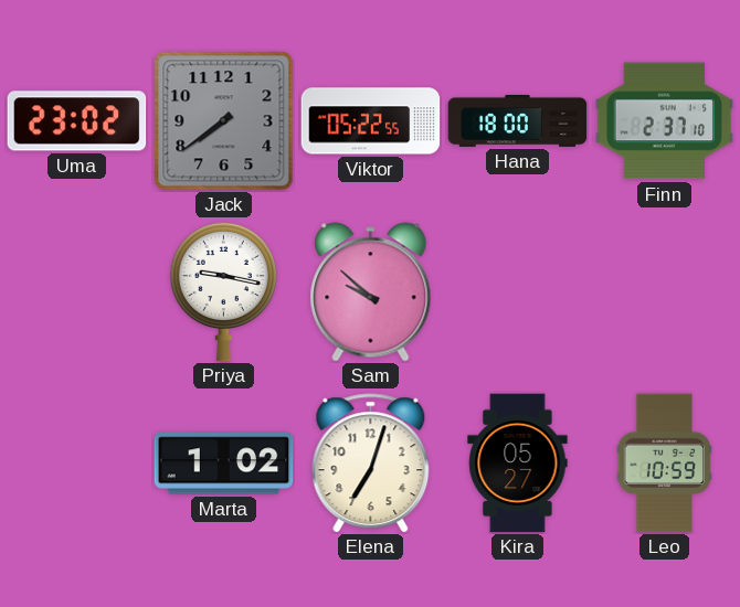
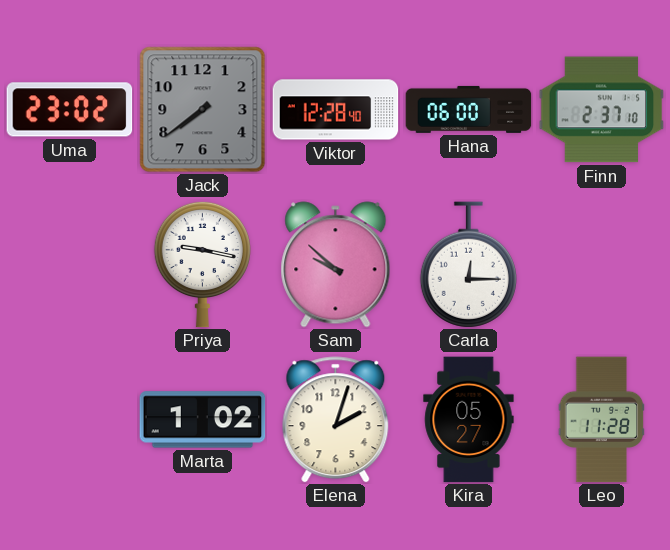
Viktor: 05:22 -> 12:28
Hana: 18:00 -> 06:00
Carla: none -> 12:15
Elena: 7:03 -> 2:03
Leo: 10:59 -> 11:28
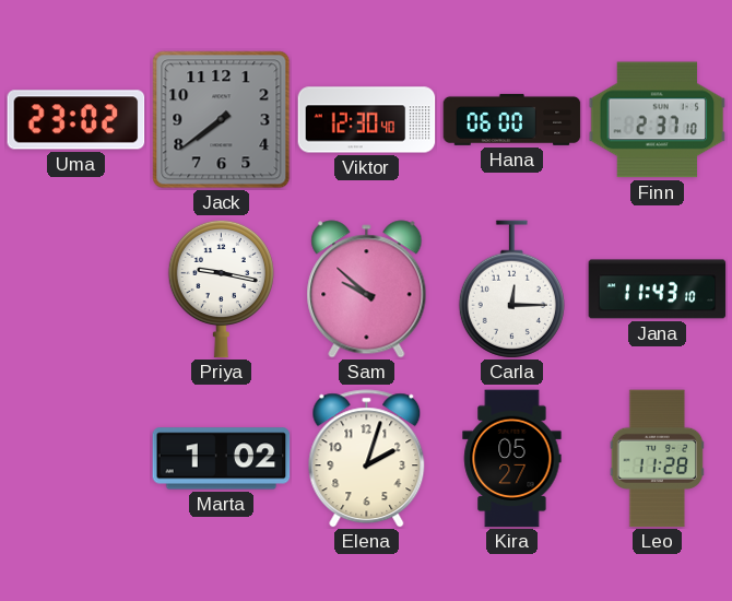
Viktor: 12:28 -> 12:30
Jana: none -> 11:43
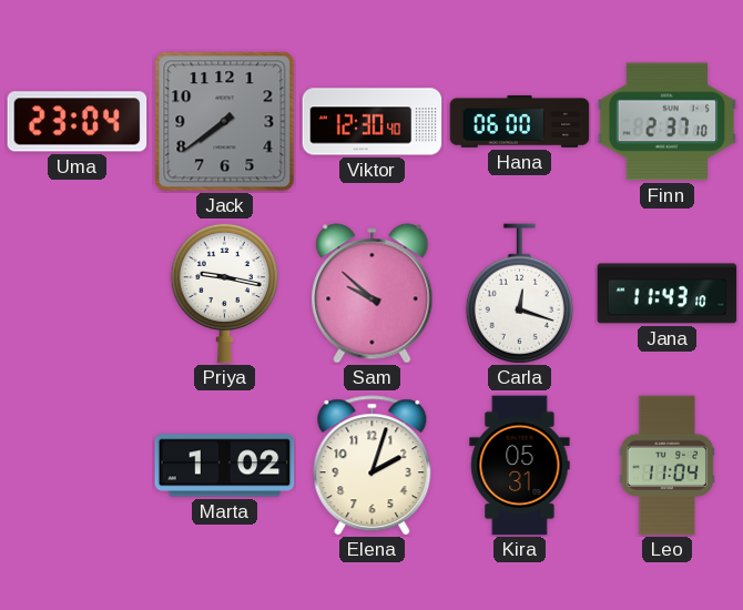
Uma: 23:02 -> 23:04
Carla: 12:15 -> 12:18
Kira: 05:27 -> 05:31
Leo: 11:28 -> 11:04
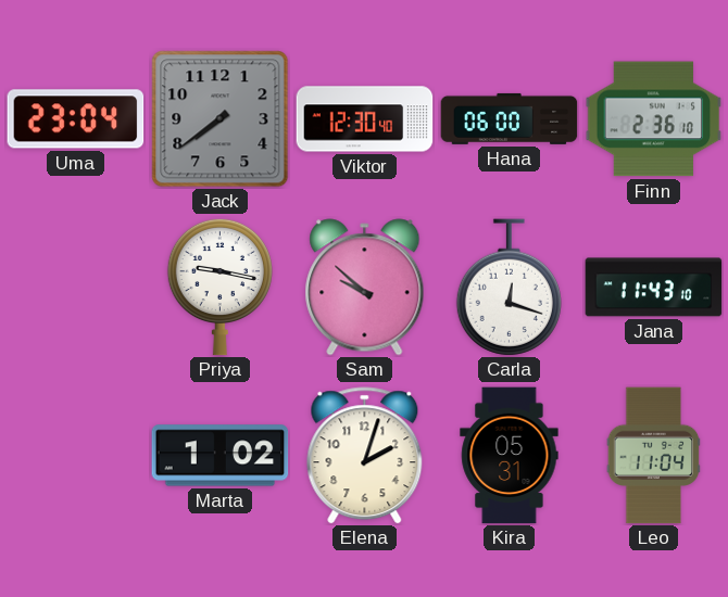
Finn: 2:37 -> 2:36
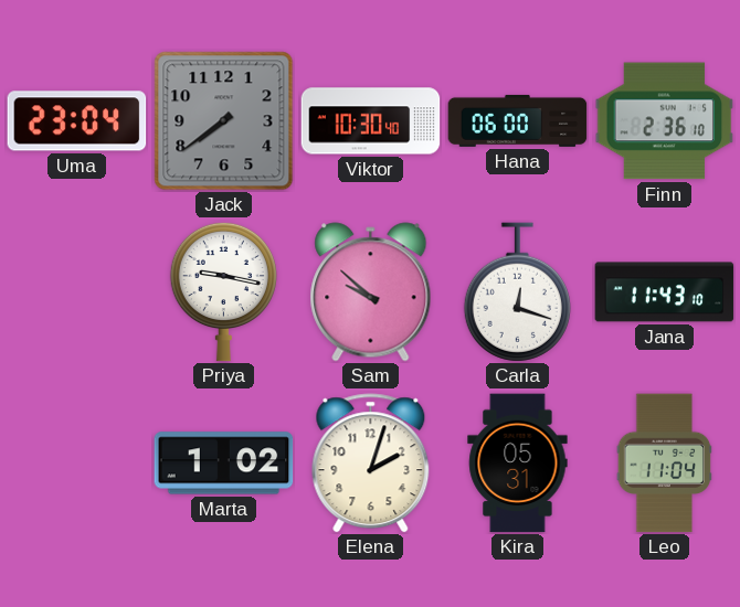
Viktor: 12:30 -> 10:30
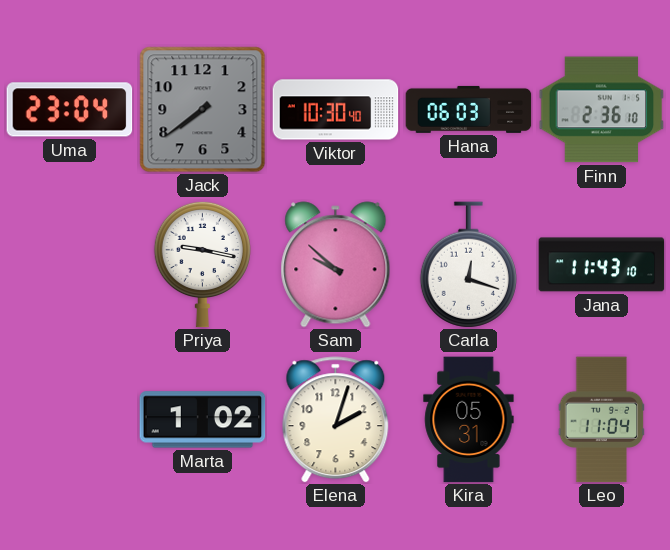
Hana: 06:00 -> 06:03
